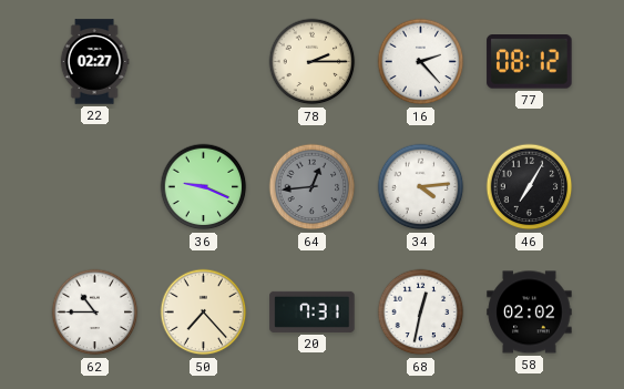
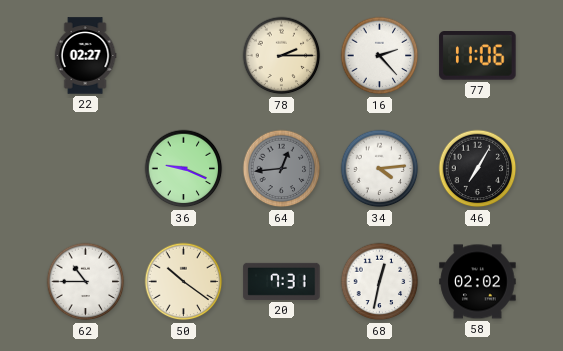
77: 08:12 -> 11:06
50: 7:23 -> 10:21
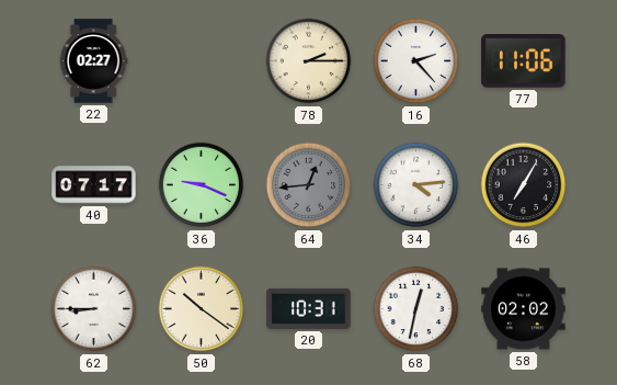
40: none -> 07:17
62: 10:45 -> 8:45
20: 7:31 -> 10:31
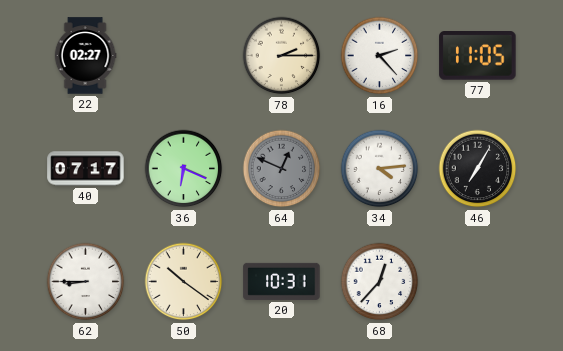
77: 11:06 -> 11:05
36: 9:19 -> 6:19
64: 12:44 -> 12:49
68: 12:32 -> 12:37
58: 02:02 -> none
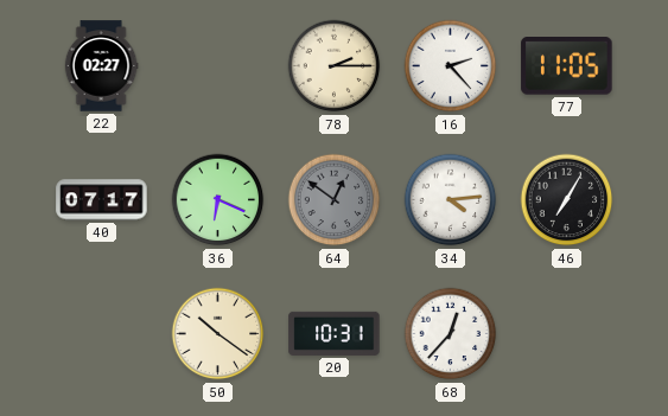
64: 12:49 -> 12:51
62: 8:45 -> none
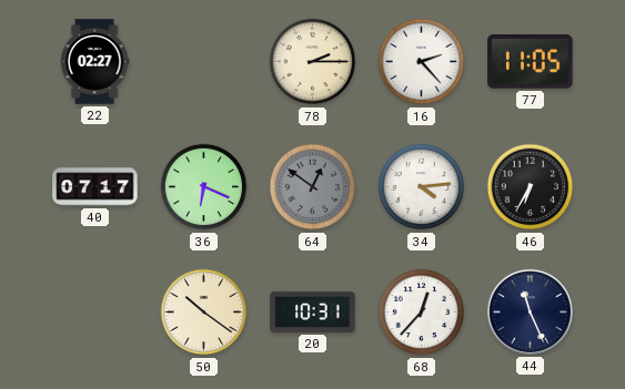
46: 7:05 -> 6:35
44: none -> 11:26
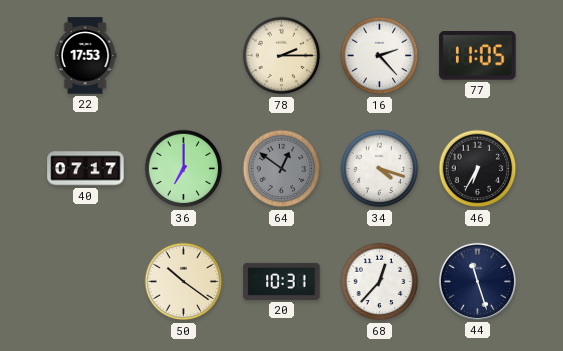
22: 02:27 -> 17:53
36: 6:19 -> 7:00
34: 4:14 -> 4:18
44: 11:26 -> 11:27
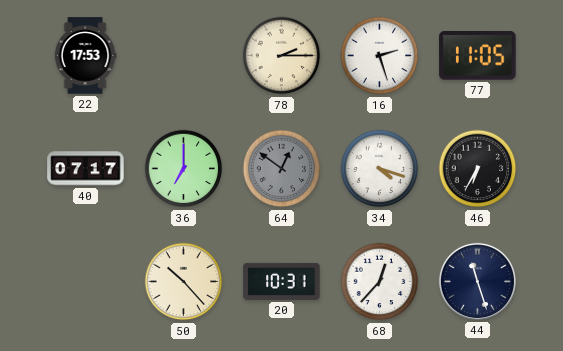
16: 2:23 -> 2:27
50: 10:21 -> 10:23
